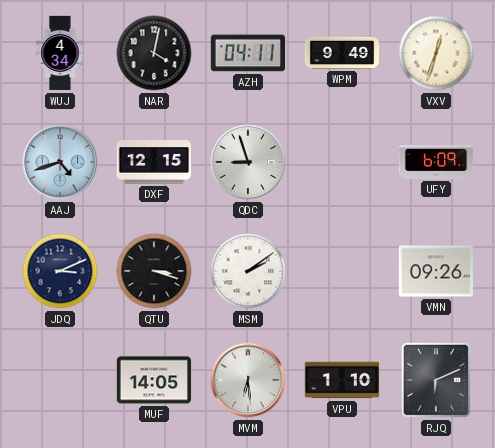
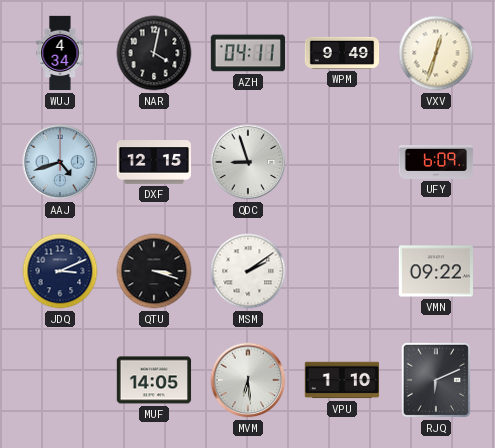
VMN: 09:26 -> 09:22
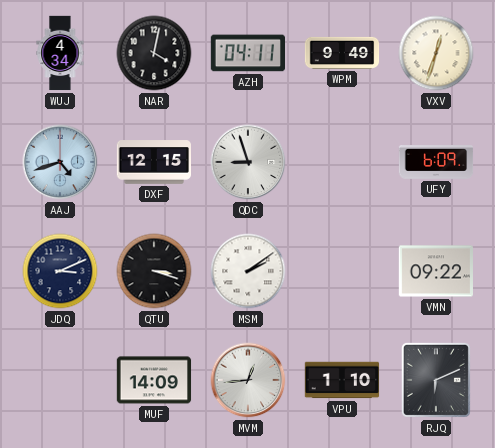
MUF: 14:05 -> 14:09
MVM: 6:29 -> 12:44
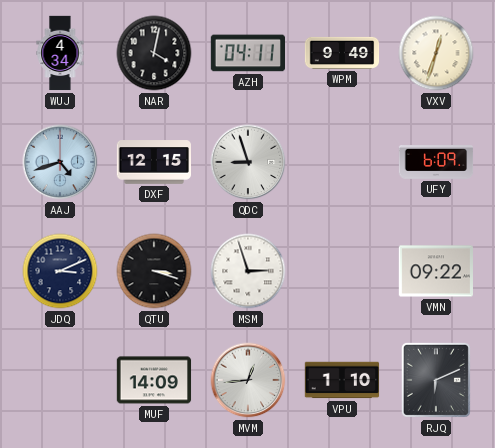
MSM: 2:09 -> 2:57
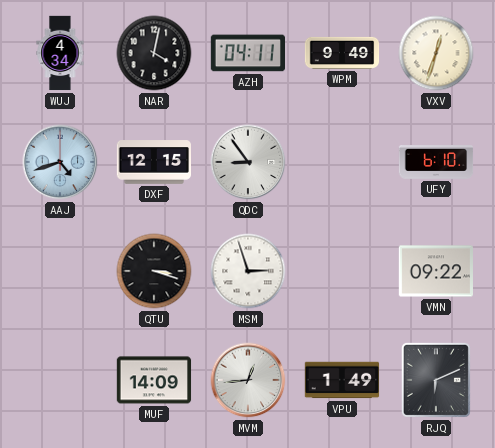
QDC: 8:57 -> 8:54
UFY: 6:09 -> 6:10
JDQ: 3:11 -> none
VPU: 1:10 -> 1:49
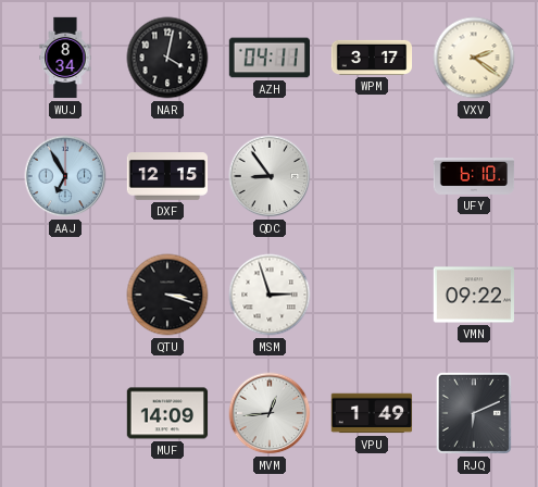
WUJ: 4:34 -> 8:34
WPM: 9:49 -> 3:17
VXV: 12:33 -> 2:21
AAJ: 4:42 -> 6:55
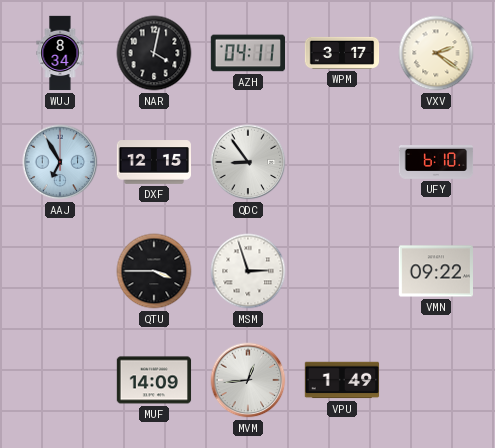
QTU: 3:18 -> 3:45
RJQ: 6:11 -> none
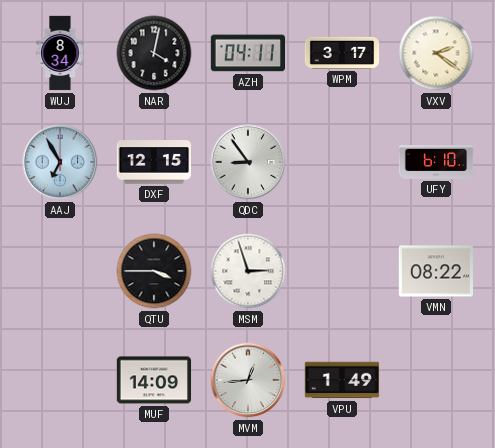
VMN: 09:22 -> 08:22
